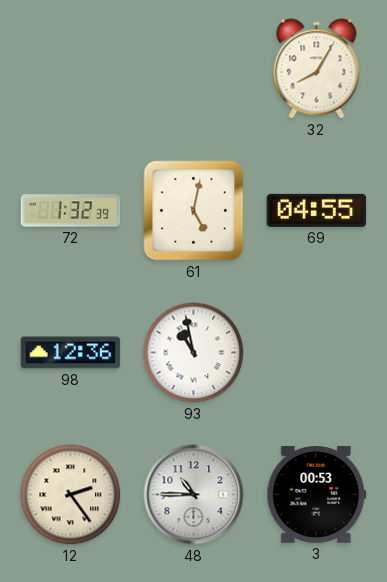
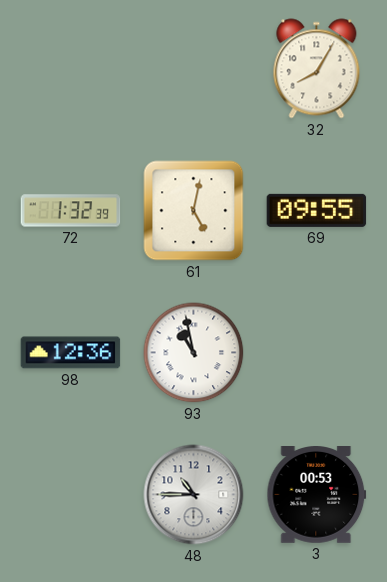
69: 04:55 -> 09:55
12: 2:24 -> none
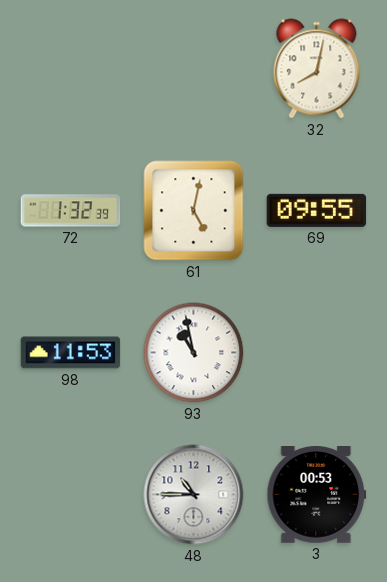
32: 8:05 -> 8:02
98: 12:36 -> 11:53
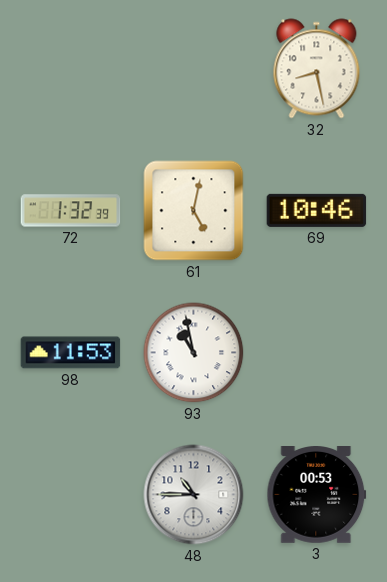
32: 8:02 -> 8:28
69: 09:55 -> 10:46
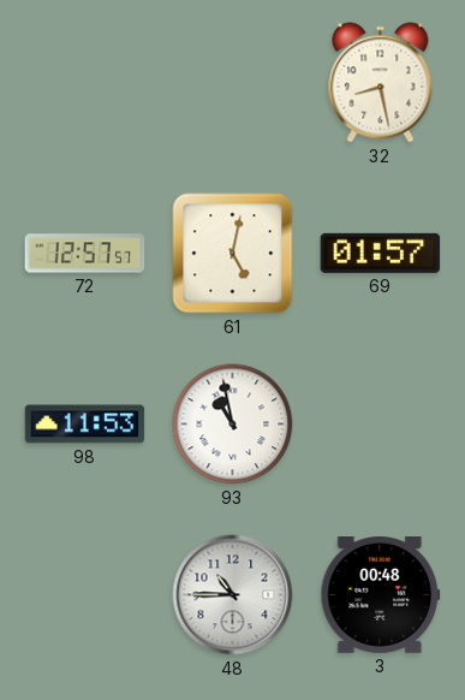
72: 1:32 -> 12:57
69: 10:46 -> 01:57
3: 00:53 -> 00:48
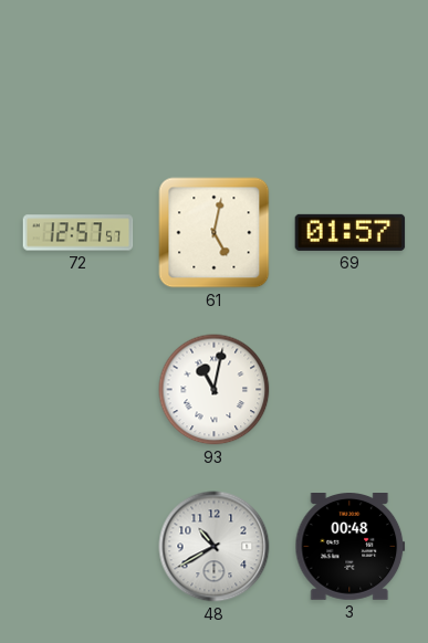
32: 8:28 -> none
98: 11:53 -> none
93: 10:58 -> 11:02
48: 10:45 -> 10:40
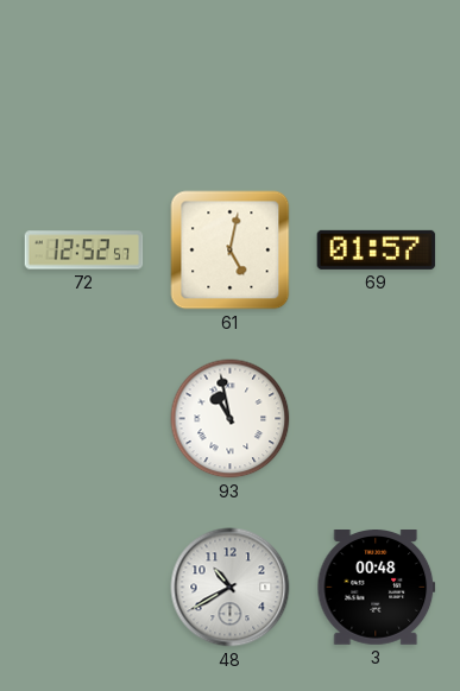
72: 12:57 -> 12:52
93: 11:02 -> 10:58
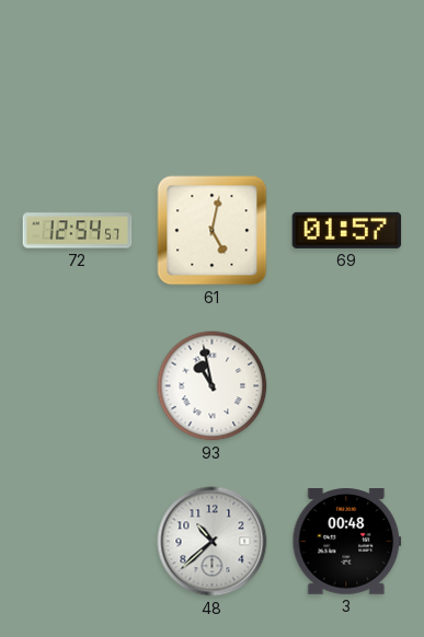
72: 12:52 -> 12:54
48: 10:40 -> 10:38
